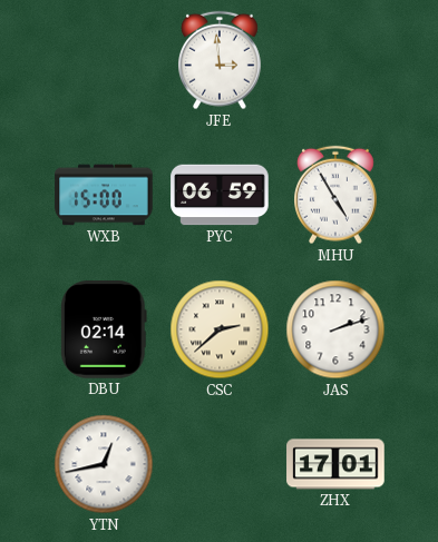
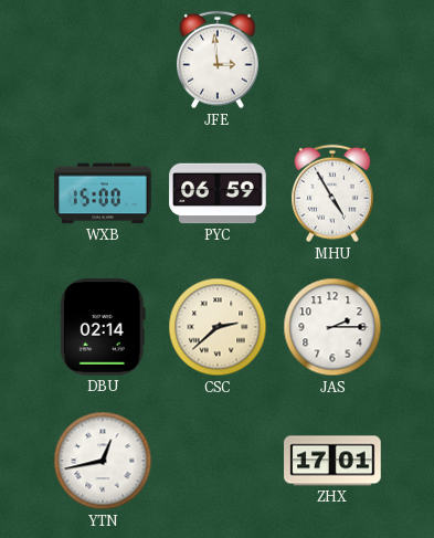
JAS: 2:12 -> 2:15
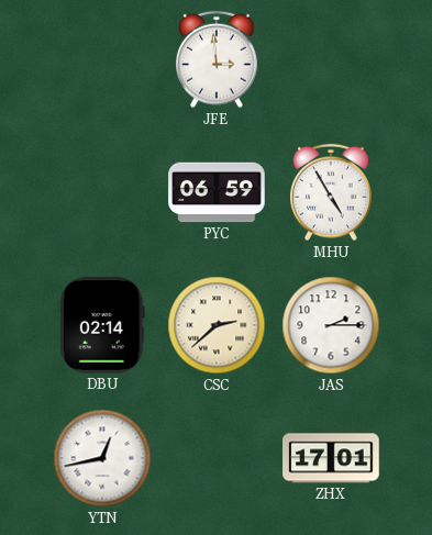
WXB: 15:00 -> none
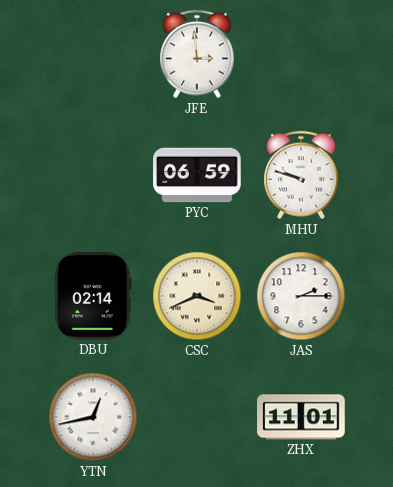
MHU: 4:55 -> 9:48
CSC: 2:38 -> 3:41
ZHX: 17:01 -> 11:01
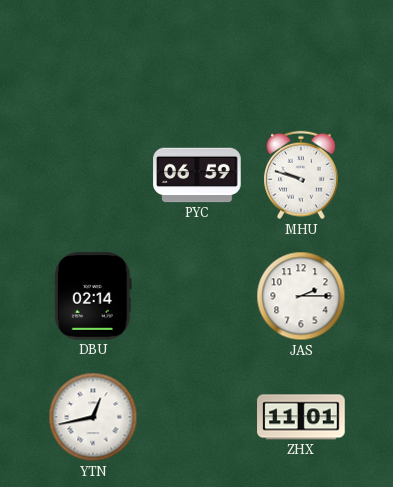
JFE: 2:59 -> none
CSC: 3:41 -> none
